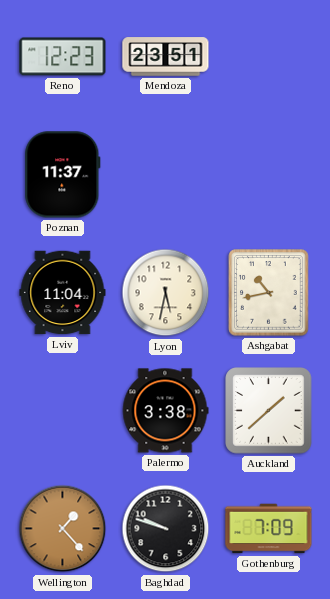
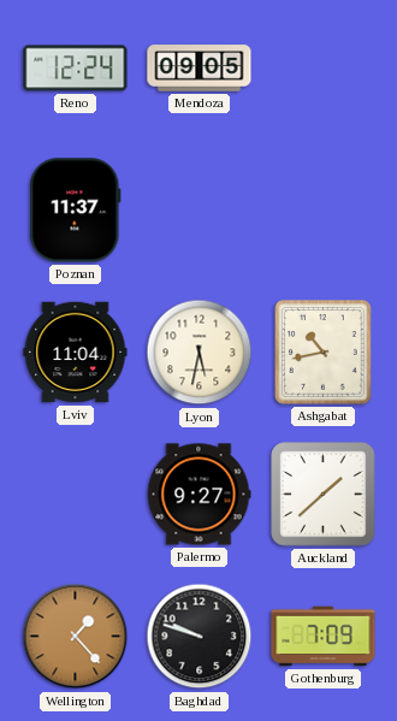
Reno: 12:23 -> 12:24
Mendoza: 23:51 -> 09:05
Palermo: 3:38 -> 9:27
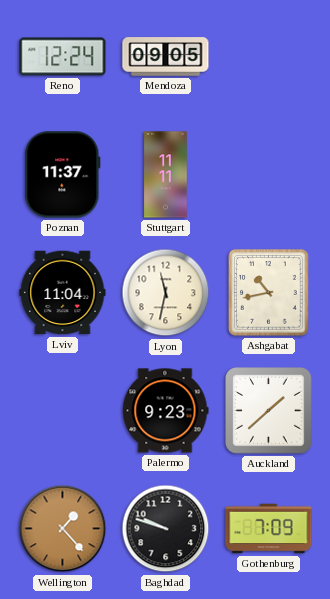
Stuttgart: none -> 11:11
Lyon: 5:32 -> 11:32
Palermo: 9:27 -> 9:23
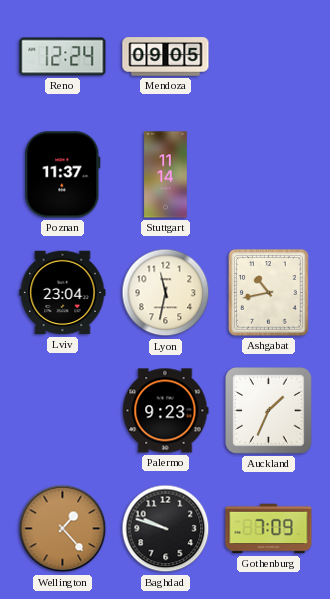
Stuttgart: 11:11 -> 11:14
Lviv: 11:04 -> 23:04
Auckland: 1:38 -> 1:34
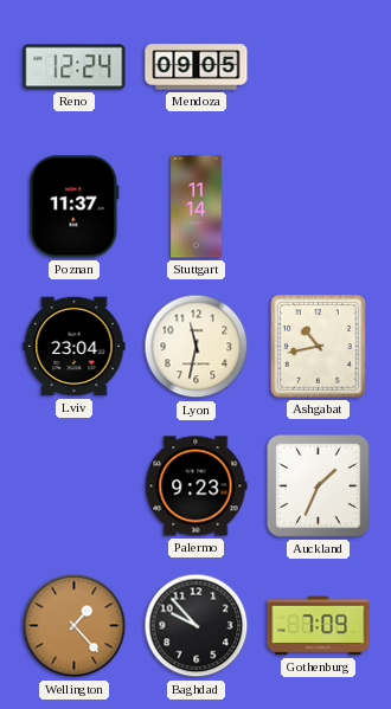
Baghdad: 9:48 -> 9:53
